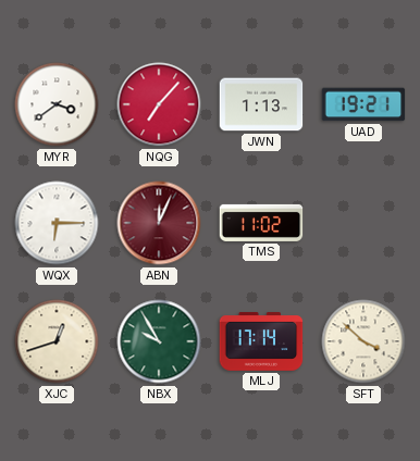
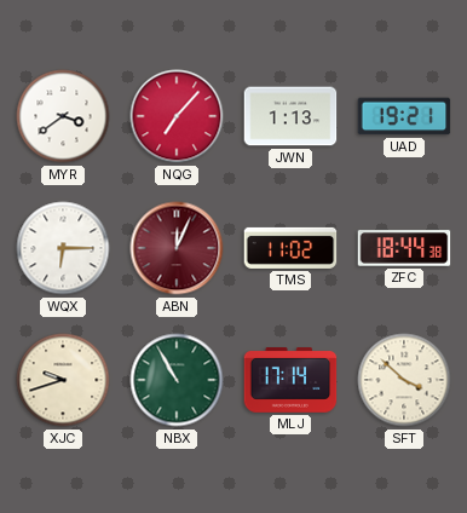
ZFC: none -> 18:44
XJC: 12:42 -> 9:42
NBX: 9:55 -> 10:55
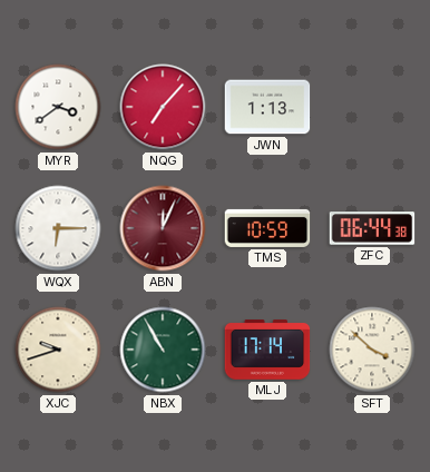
UAD: 19:21 -> none
TMS: 11:02 -> 10:59
ZFC: 18:44 -> 06:44
